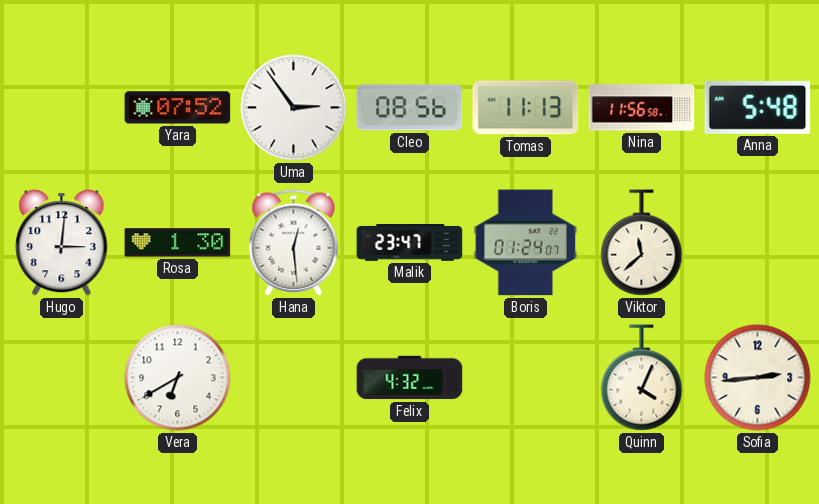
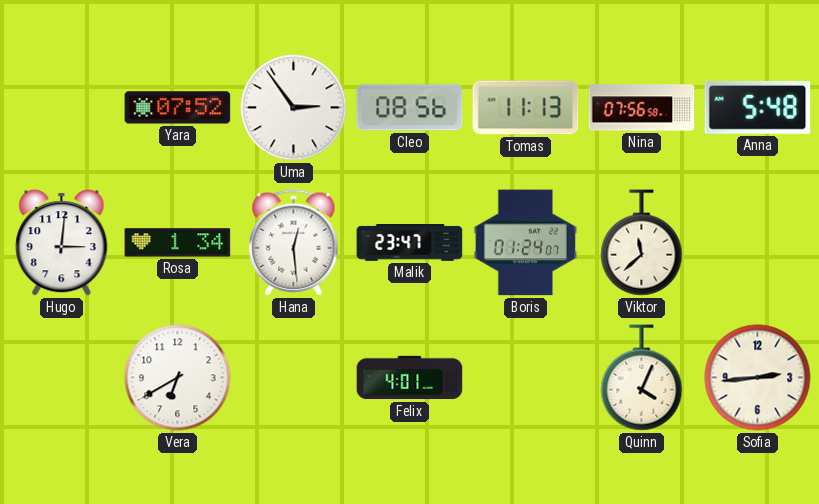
Nina: 11:56 -> 07:56
Rosa: 1:30 -> 1:34
Felix: 4:32 -> 4:01
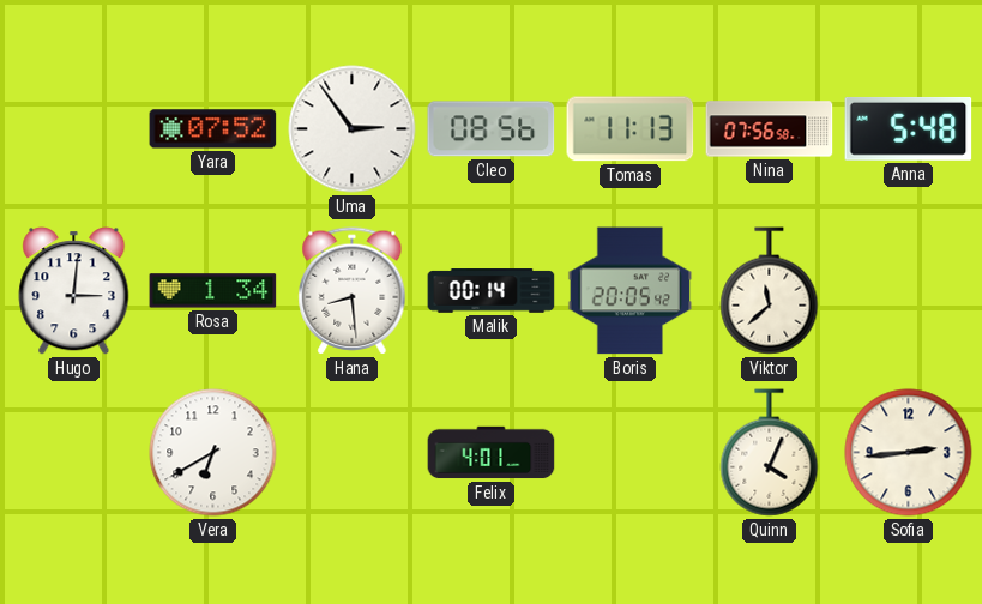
Hana: 12:29 -> 8:29
Malik: 23:47 -> 00:14
Boris: 01:24 -> 20:05
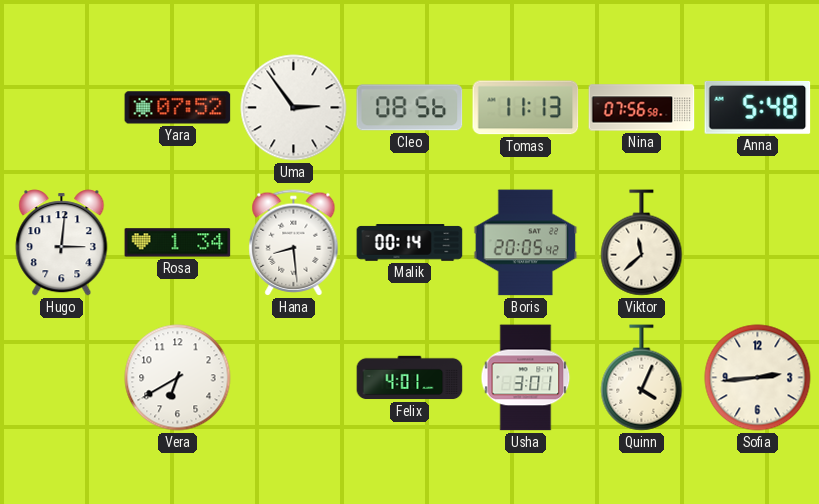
Usha: none -> 3:01
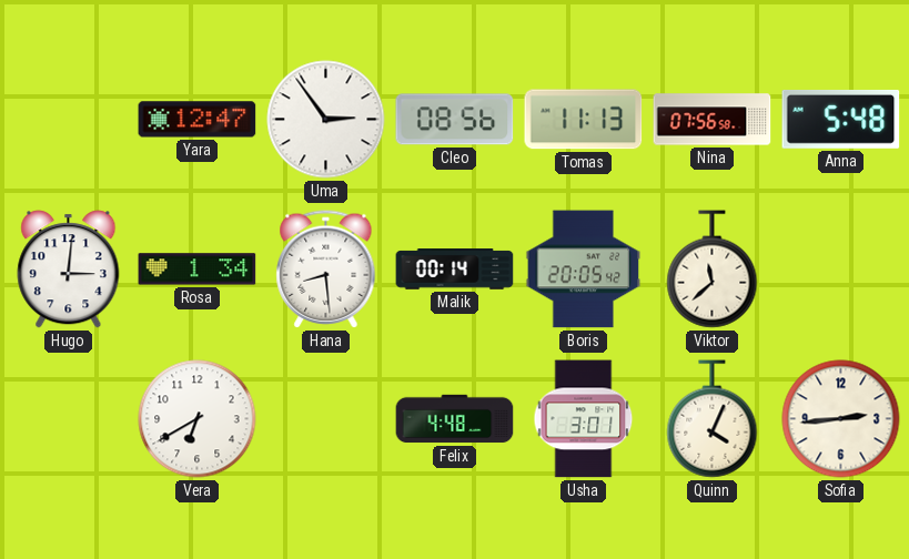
Yara: 07:52 -> 12:47
Felix: 4:01 -> 4:48
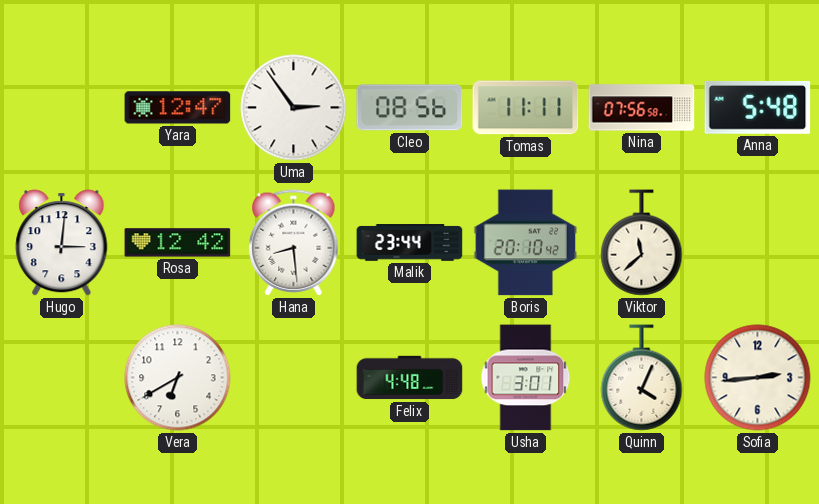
Tomas: 11:13 -> 11:11
Rosa: 1:34 -> 12:42
Malik: 00:14 -> 23:44
Boris: 20:05 -> 20:10
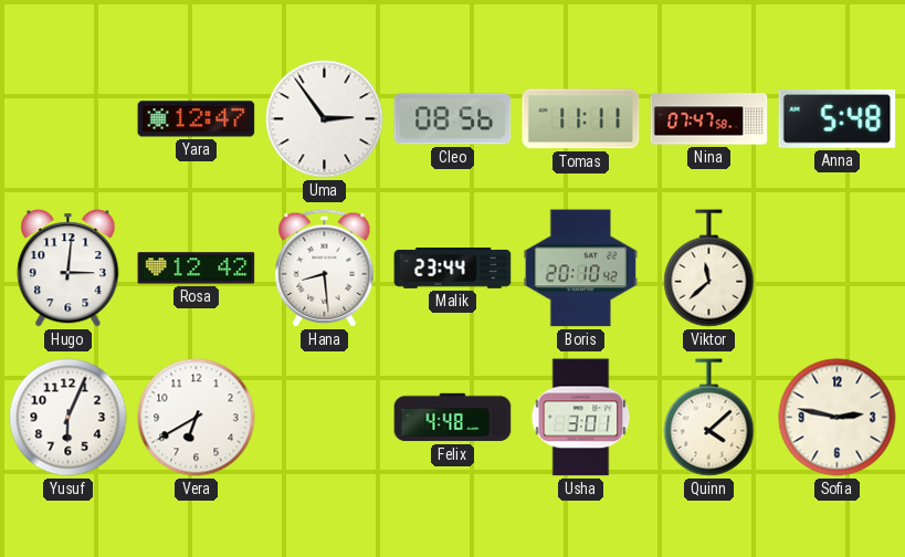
Nina: 07:56 -> 07:47
Yusuf: none -> 6:04
Quinn: 4:04 -> 4:08
Sofia: 2:44 -> 2:47
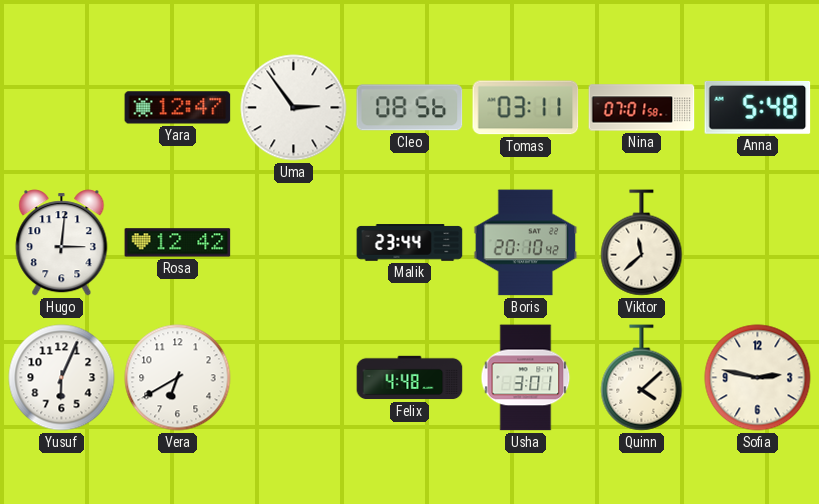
Tomas: 11:11 -> 03:11
Nina: 07:47 -> 07:01
Hana: 8:29 -> none
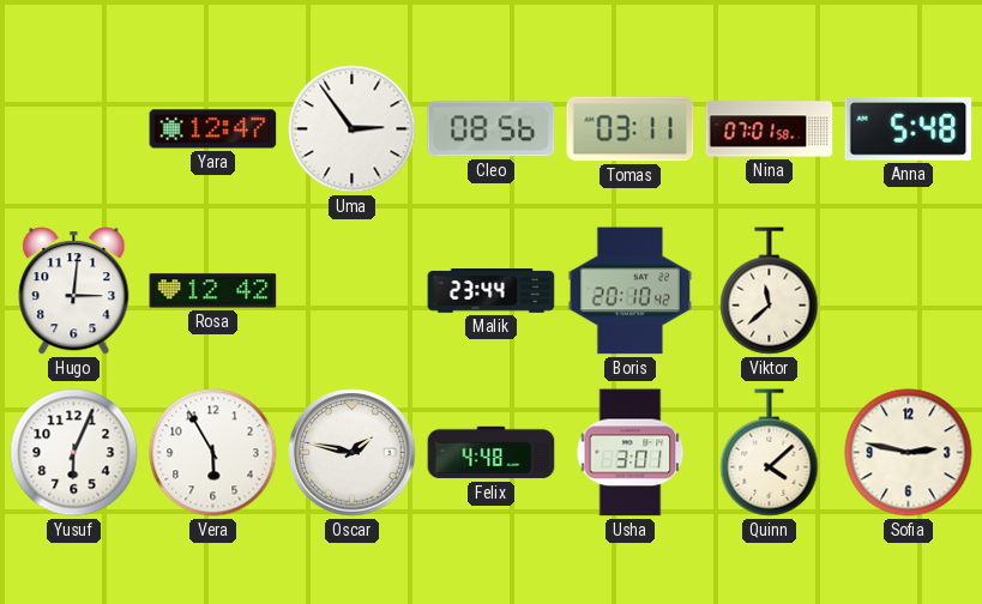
Vera: 6:40 -> 5:55
Oscar: none -> 1:47
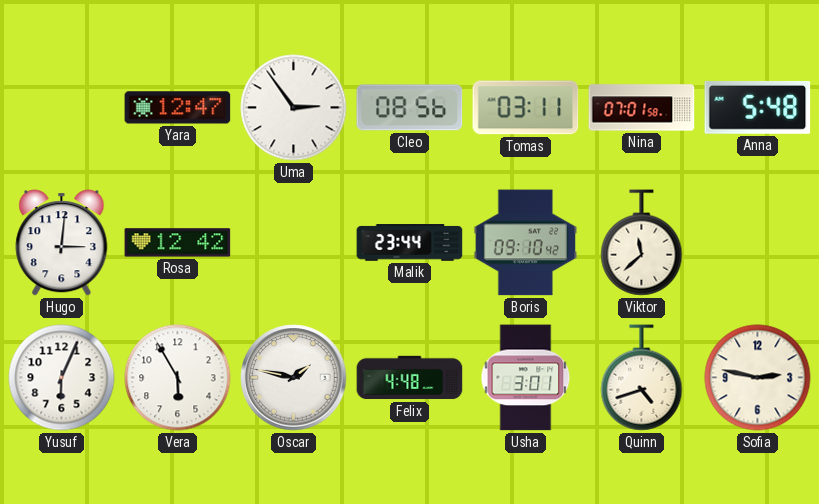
Boris: 20:10 -> 09:10
Quinn: 4:08 -> 4:42
